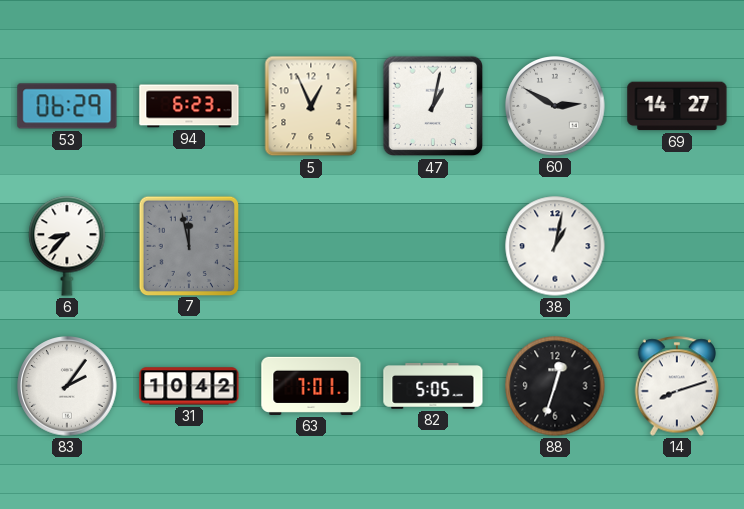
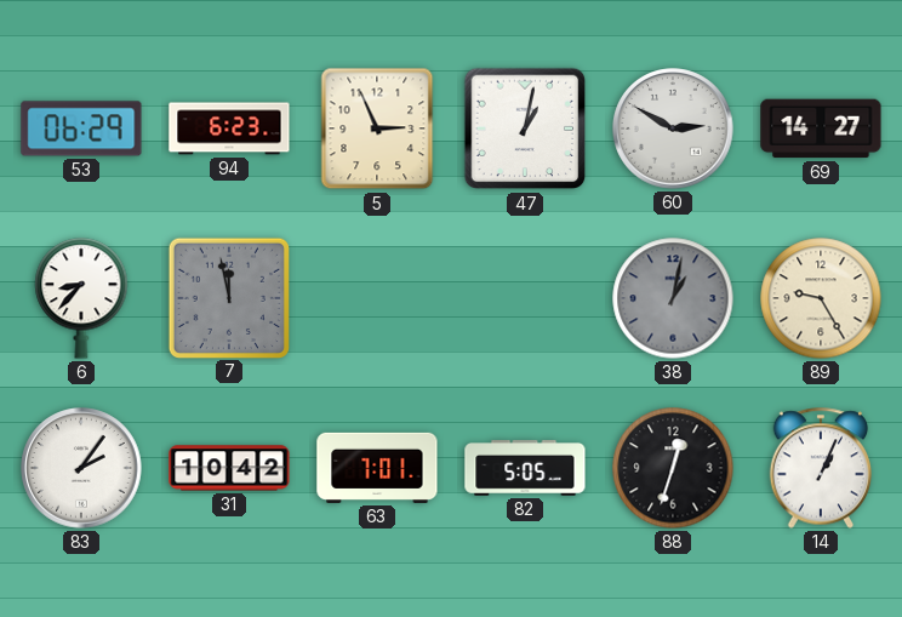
5: 12:56 -> 2:56
38 dial: white -> grey
89: none -> 9:25
14: 8:12 -> 1:04
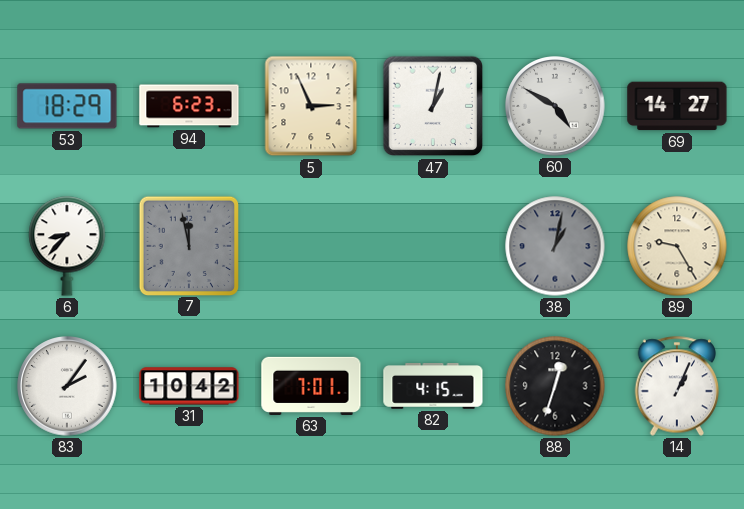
53: 06:29 -> 18:29
60: 2:50 -> 4:50
82: 5:05 -> 4:15
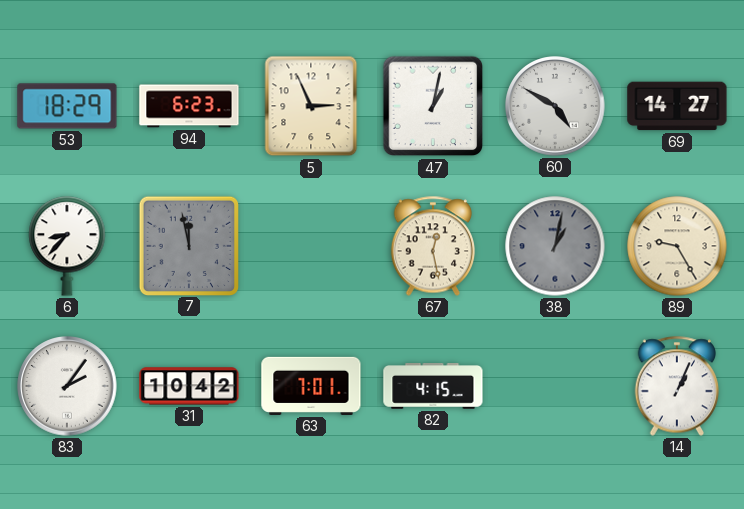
67: none -> 12:28
88: 12:33 -> none
